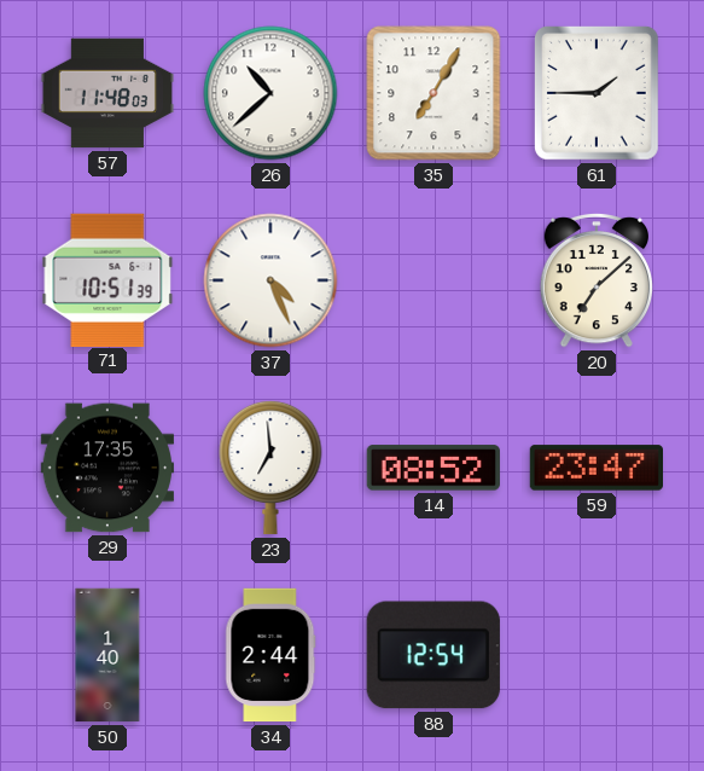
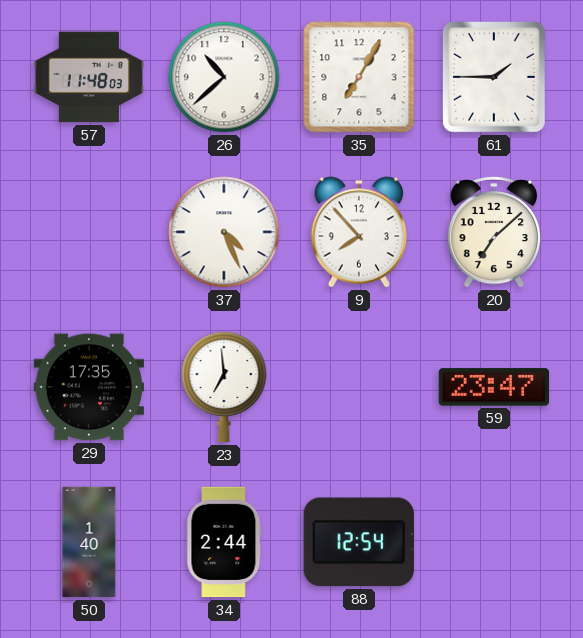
71: 10:51 -> none
9: none -> 7:53
14: 08:52 -> none
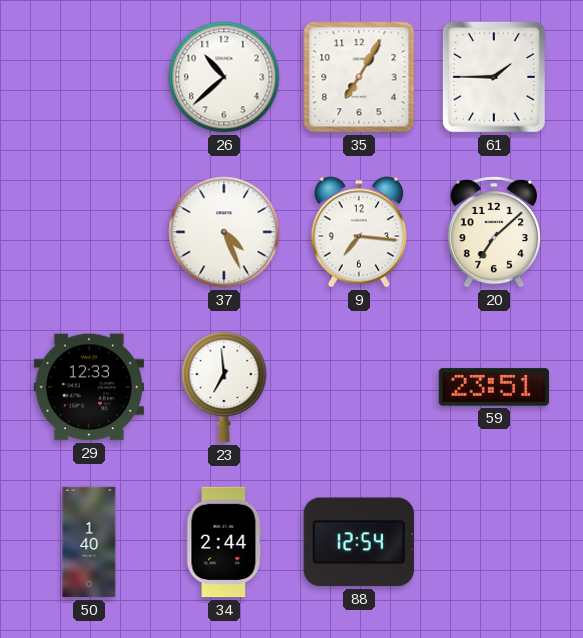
57: 11:48 -> none
9: 7:53 -> 7:16
29: 17:35 -> 12:33
59: 23:47 -> 23:51
